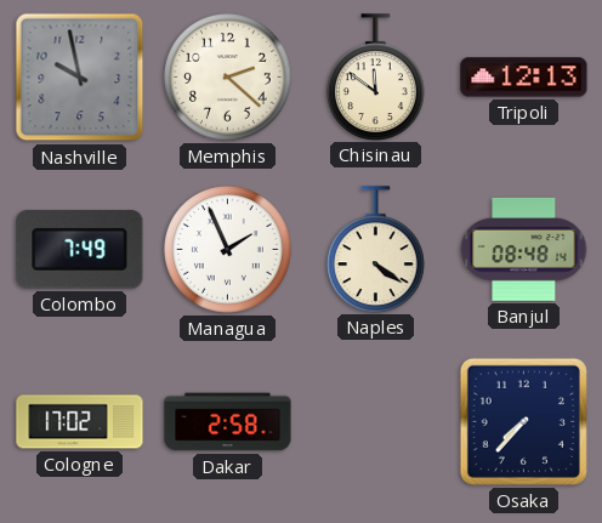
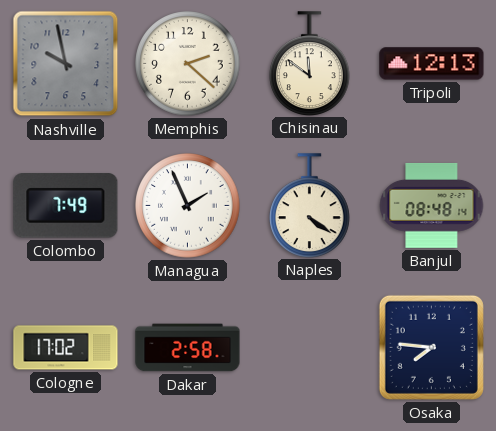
Osaka: 7:37 -> 7:46
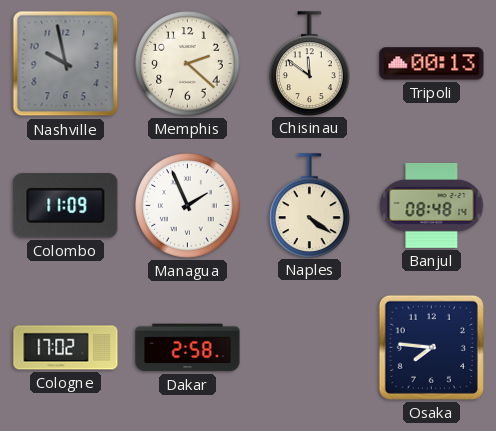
Tripoli: 12:13 -> 00:13
Colombo: 7:49 -> 11:09
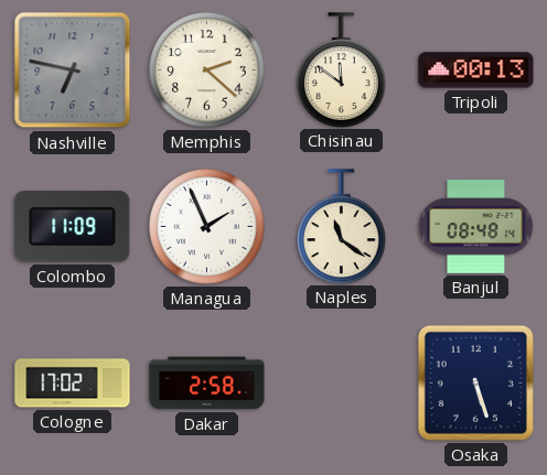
Nashville: 9:58 -> 6:47
Naples: 4:21 -> 11:21
Osaka: 7:46 -> 5:27
